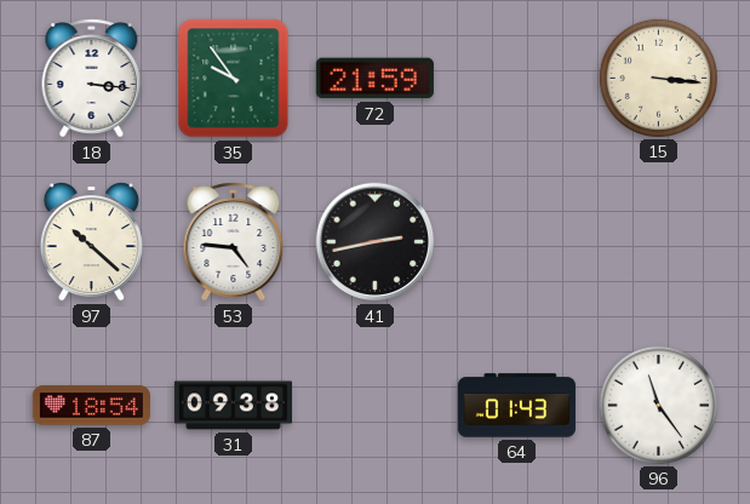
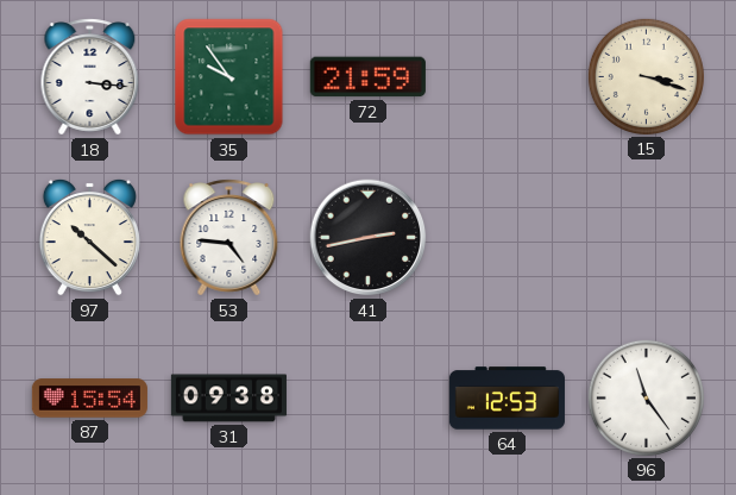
15: 3:16 -> 3:18
87: 18:54 -> 15:54
64: 01:43 -> 12:53
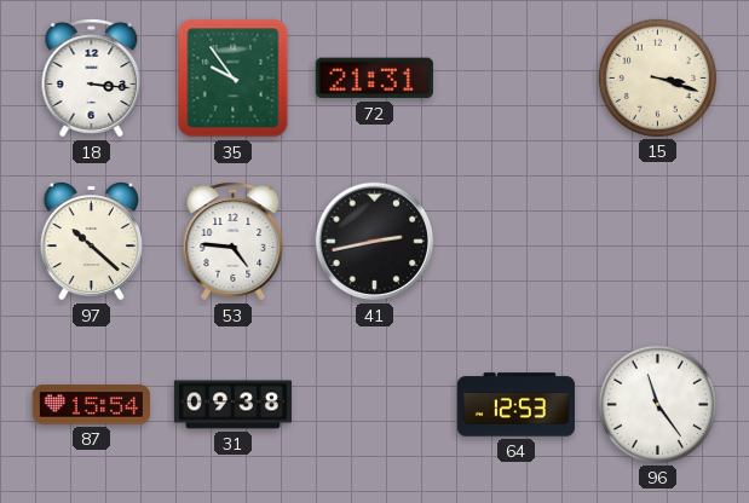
72: 21:59 -> 21:31
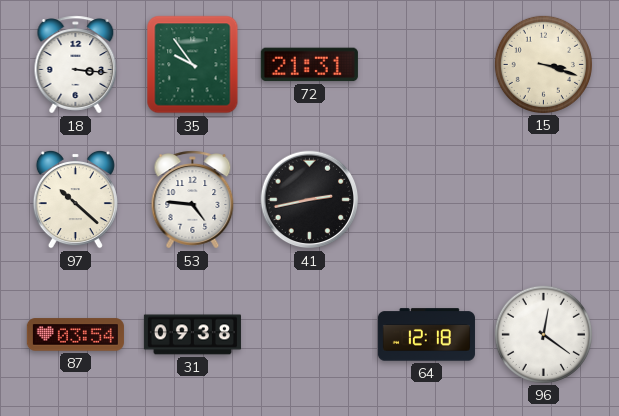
87: 15:54 -> 03:54
64: 12:53 -> 12:18
96: 11:24 -> 12:21
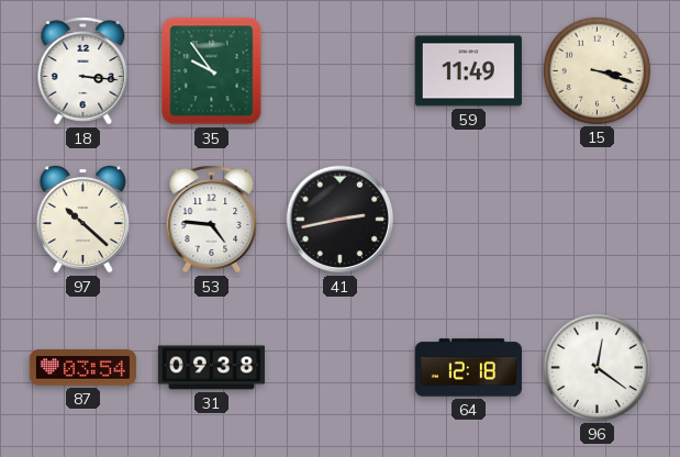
72: 21:31 -> none
59: none -> 11:49
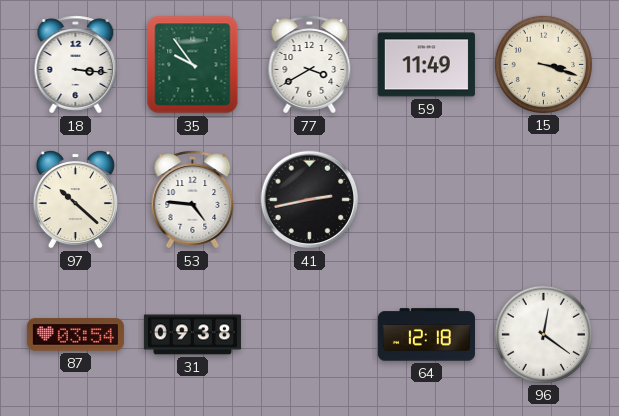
77: none -> 3:40
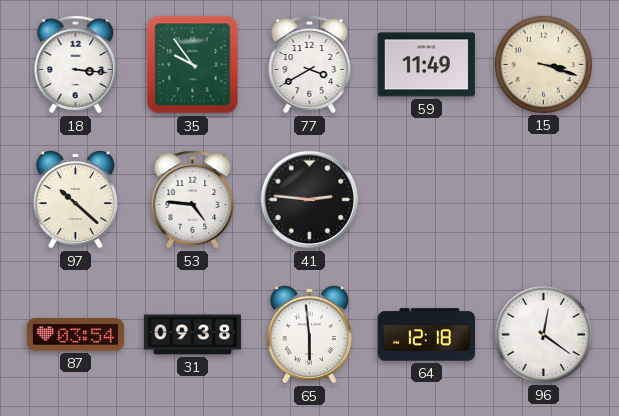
41: 2:43 -> 2:46
65: none -> 5:59
